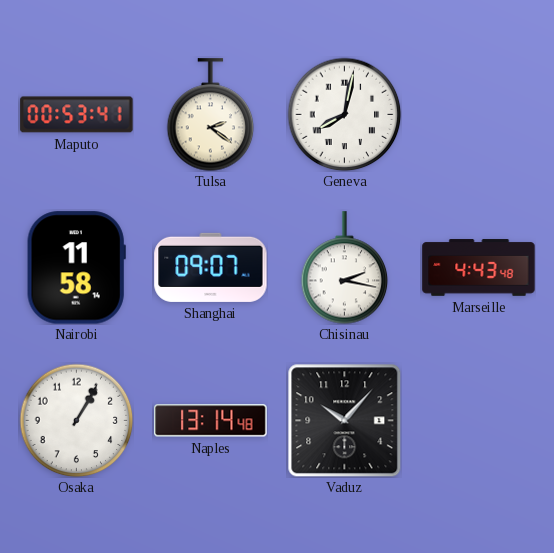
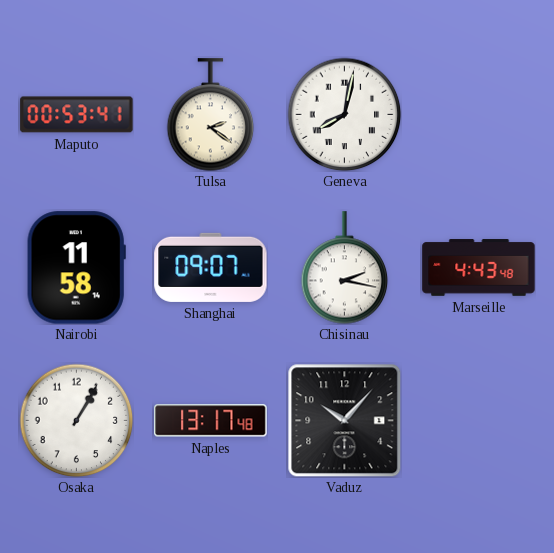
Naples: 13:14 -> 13:17
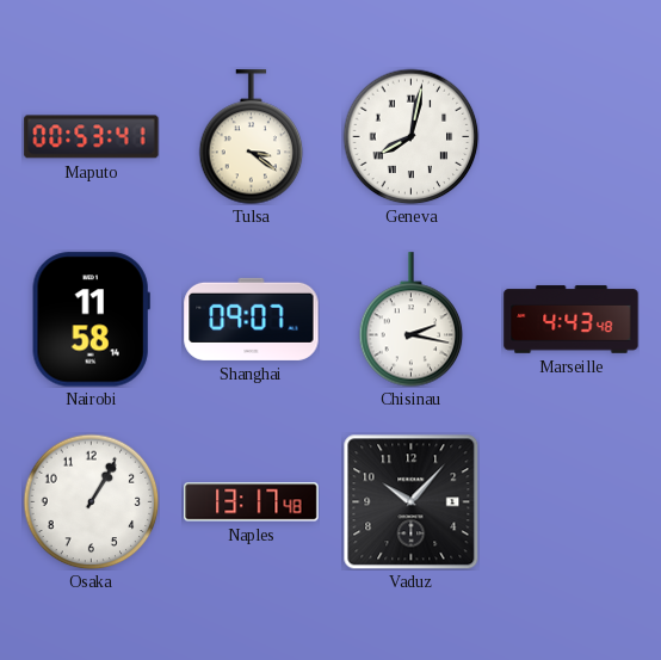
Tulsa: 2:21 -> 3:21
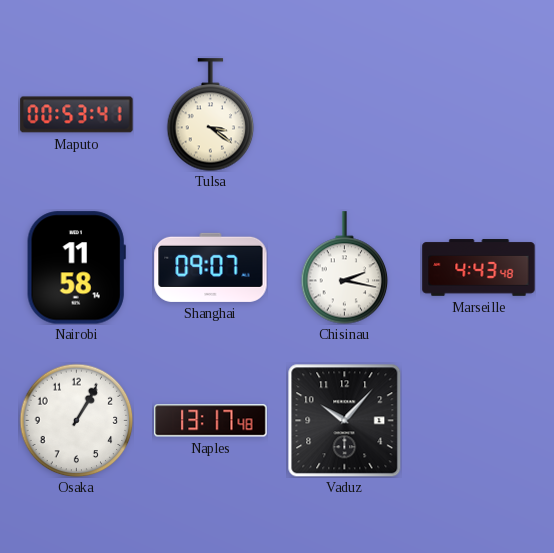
Geneva: 8:02 -> none
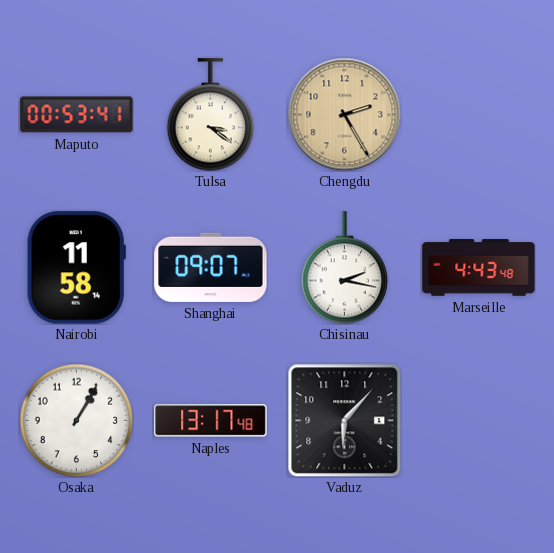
Chengdu: none -> 2:25
Vaduz: 10:07 -> 6:07
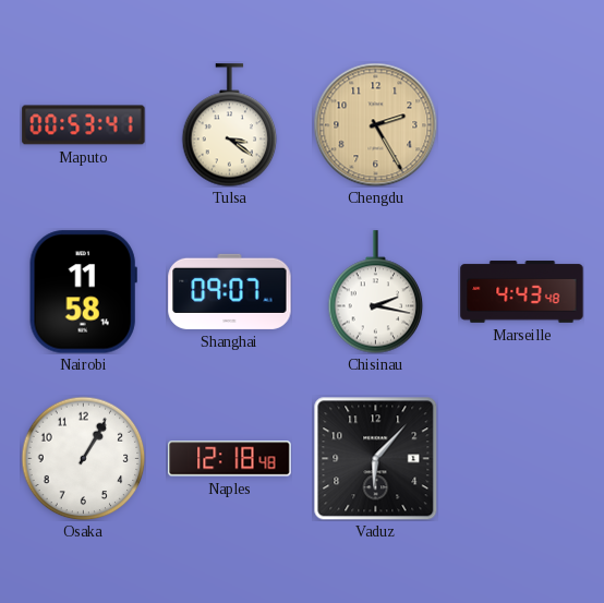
Naples: 13:17 -> 12:18
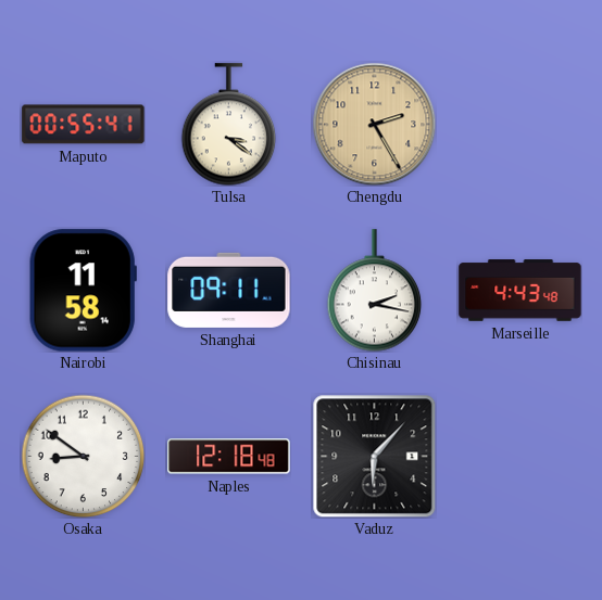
Maputo: 00:53 -> 00:55
Shanghai: 09:07 -> 09:11
Osaka: 1:05 -> 8:51
